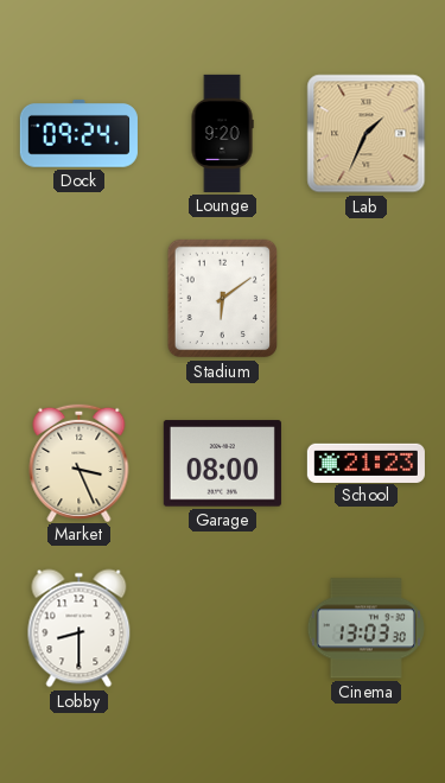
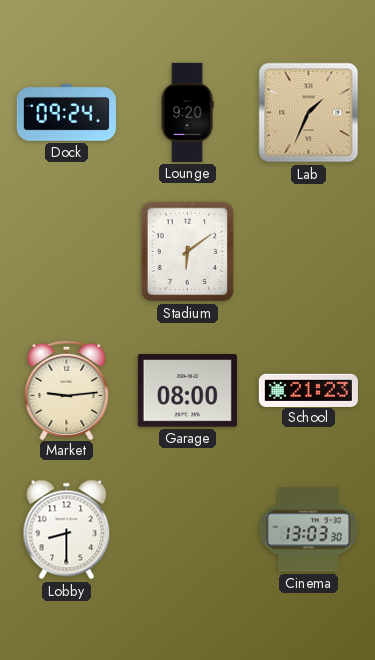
Market: 3:26 -> 9:14
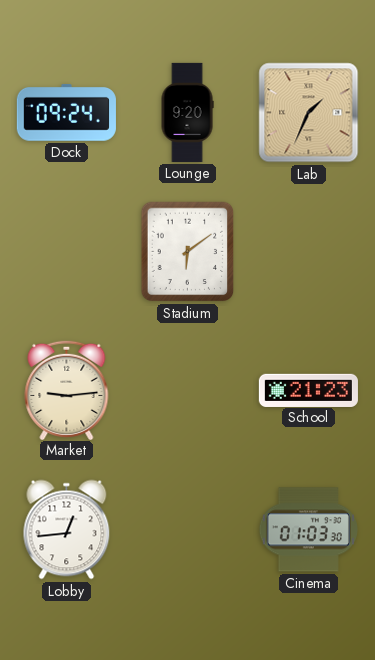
Garage: 08:00 -> none
Lobby: 8:30 -> 12:44
Cinema: 13:03 -> 01:03
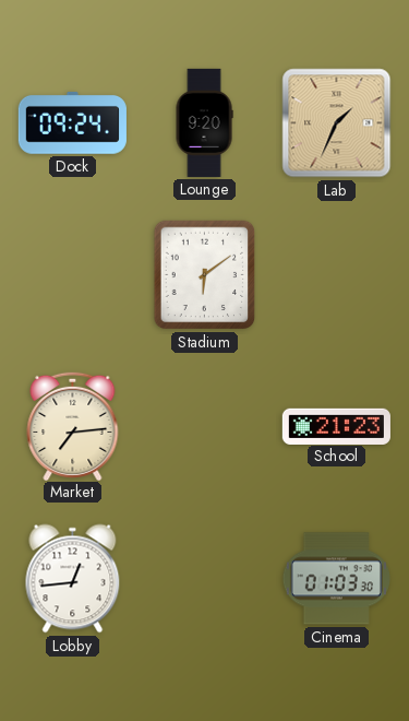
Market: 9:14 -> 7:14
